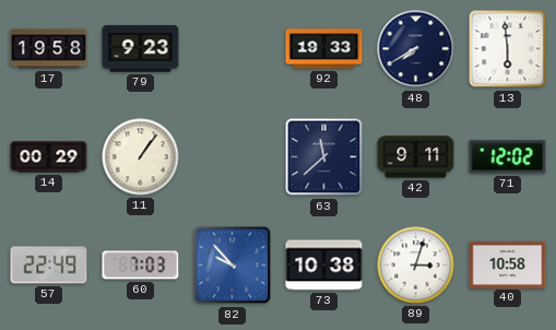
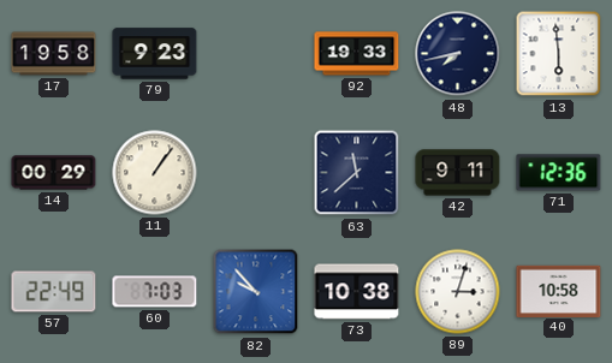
48: 7:40 -> 7:43
71: 12:02 -> 12:36
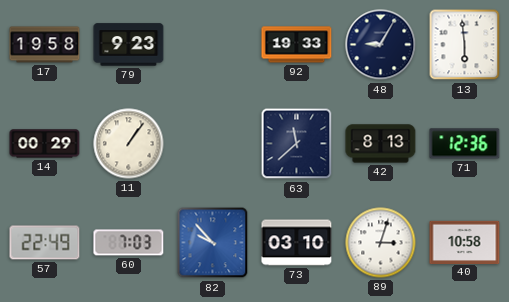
48: 7:43 -> 9:05
42: 9:11 -> 8:13
73: 10:38 -> 03:10
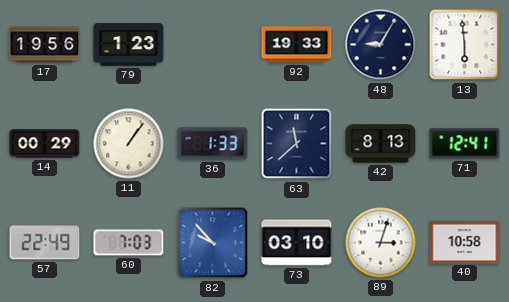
17: 19:58 -> 19:56
79: 9:23 -> 1:23
36: none -> 1:33
71: 12:36 -> 12:41
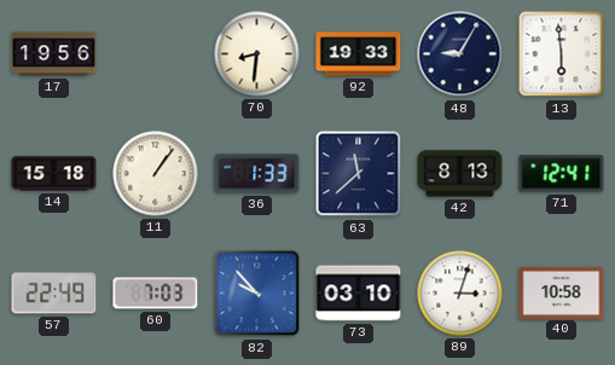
79: 1:23 -> none
70: none -> 8:31
14: 00:29 -> 15:18
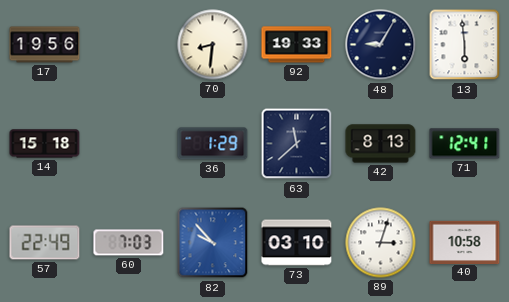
11: 1:06 -> none
36: 1:33 -> 1:29
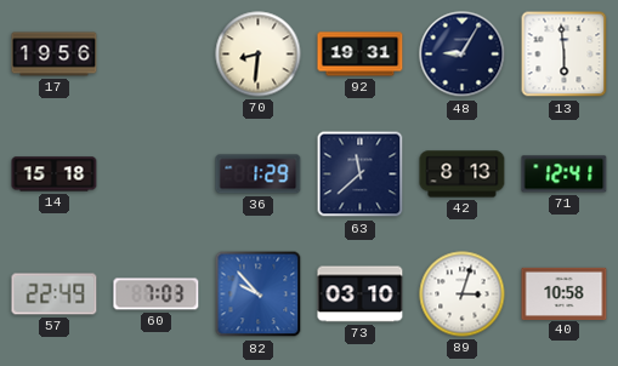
92: 19:33 -> 19:31
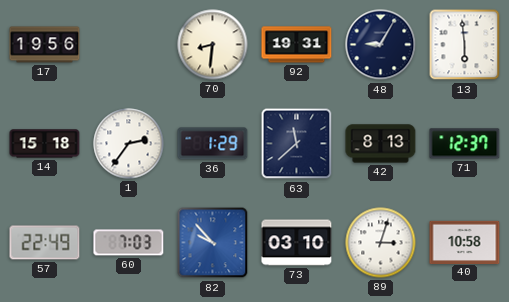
1: none -> 2:36
71: 12:41 -> 12:37
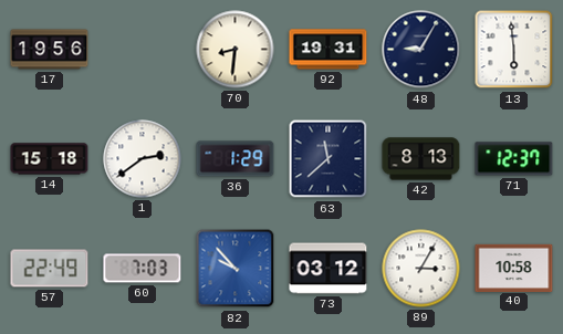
1: 2:36 -> 2:39
73: 03:10 -> 03:12
89: 3:03 -> 3:05
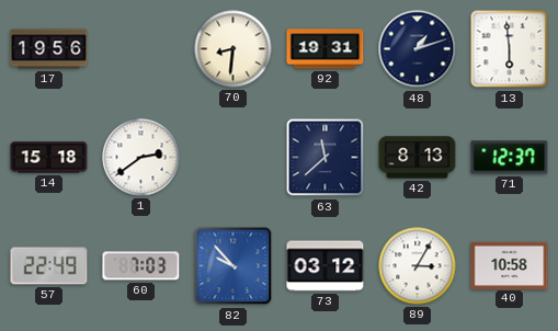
48: 9:05 -> 1:12
36: 1:29 -> none
